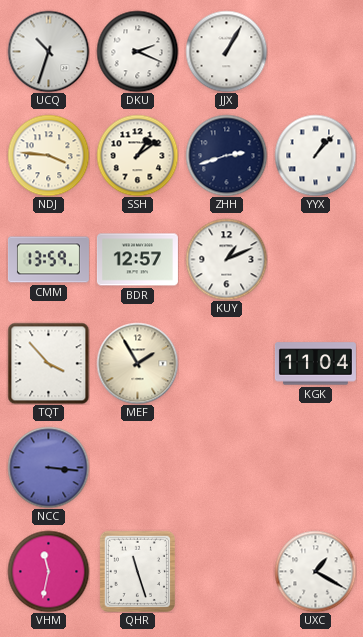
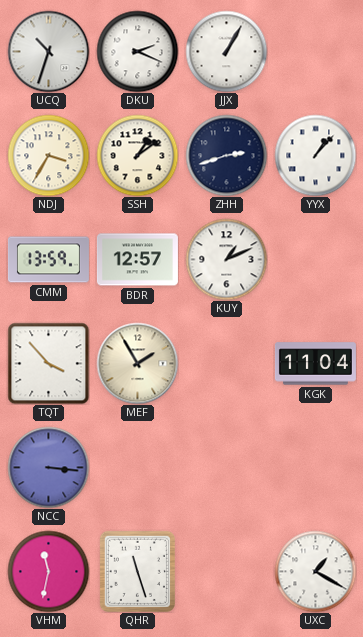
NDJ: 3:46 -> 3:35
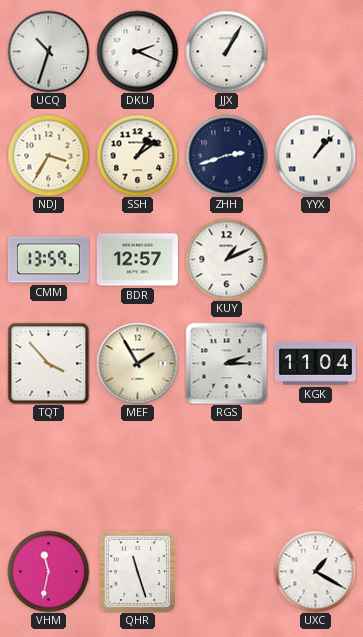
RGS: none -> 2:15
NCC: 3:16 -> none
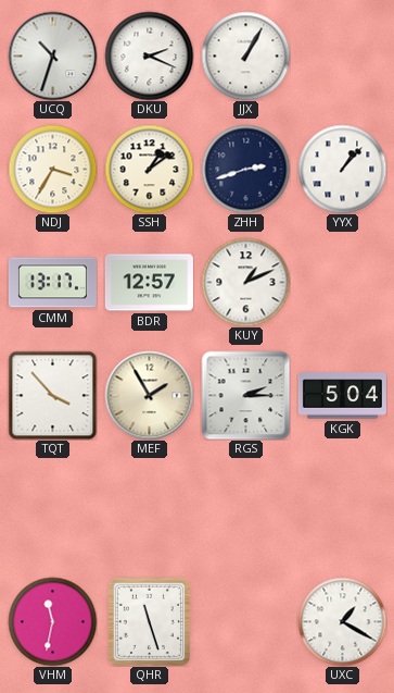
CMM: 13:59 -> 13:17
KGK: 11:04 -> 5:04
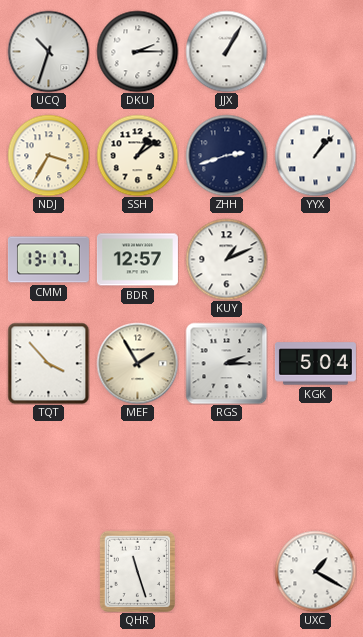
DKU: 2:19 -> 2:15
VHM: 11:32 -> none
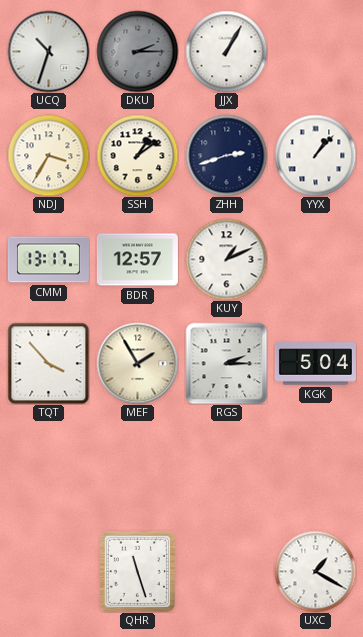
DKU dial: white -> grey
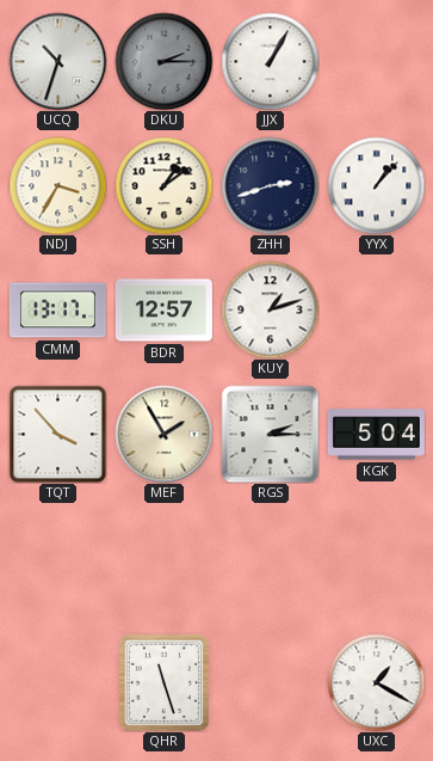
KUY: 1:11 -> 1:12
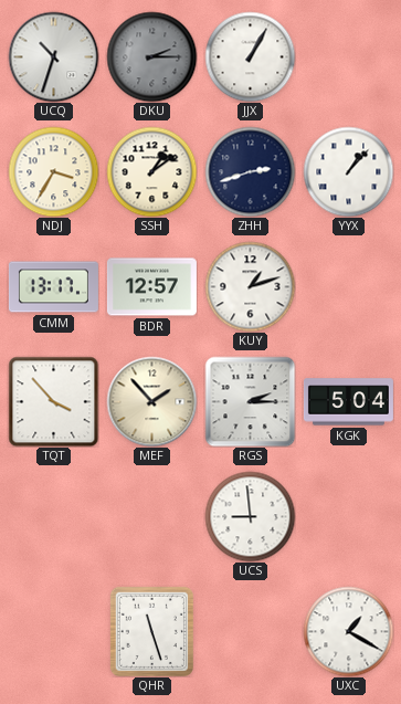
MEF: 1:55 -> 1:53
UCS: none -> 8:59
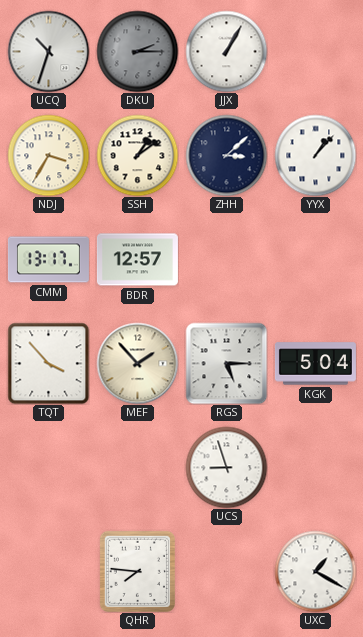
ZHH: 2:42 -> 3:08
KUY: 1:12 -> none
RGS: 2:15 -> 5:15
UCS: 8:59 -> 8:57
QHR: 11:27 -> 7:46
